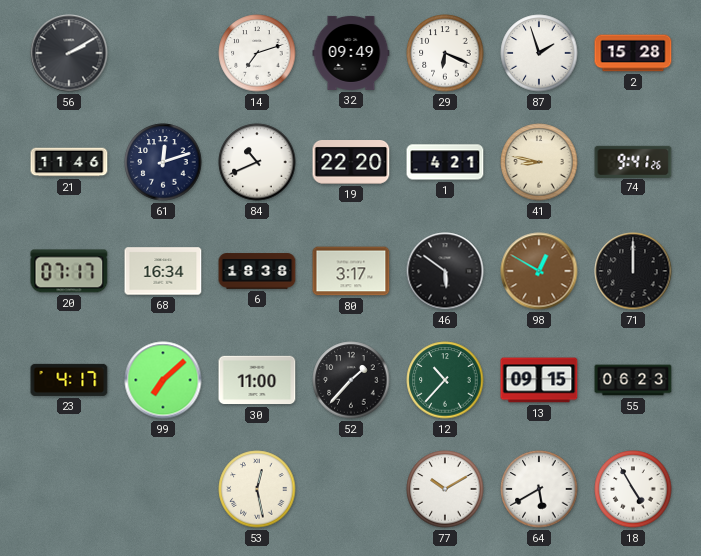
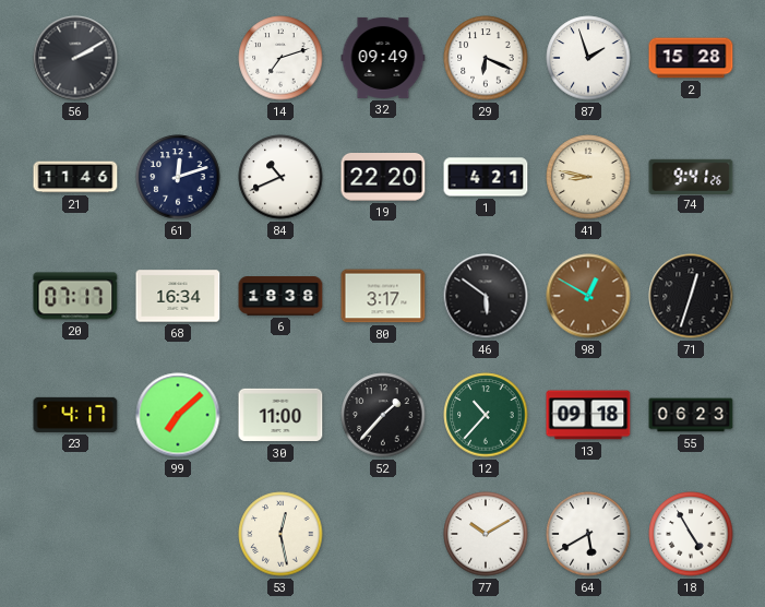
71: 12:00 -> 12:33
13: 09:15 -> 09:18
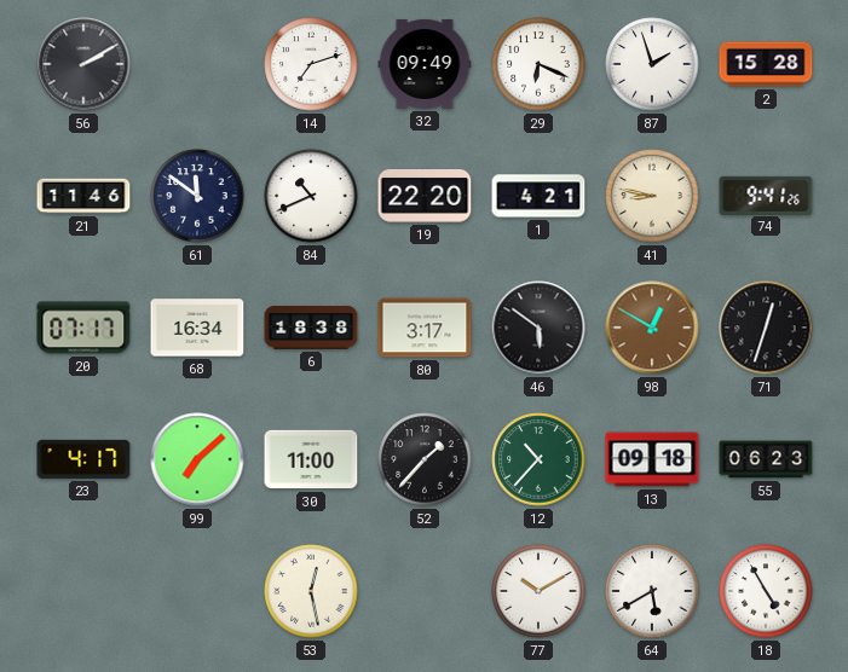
61: 12:12 -> 11:51
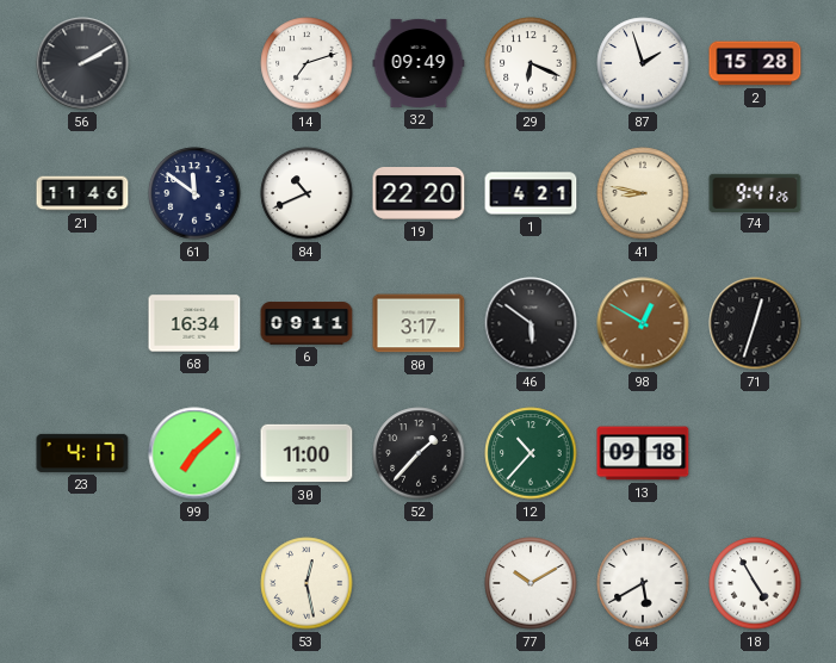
20: 07:17 -> none
6: 18:38 -> 09:11
55: 06:23 -> none
